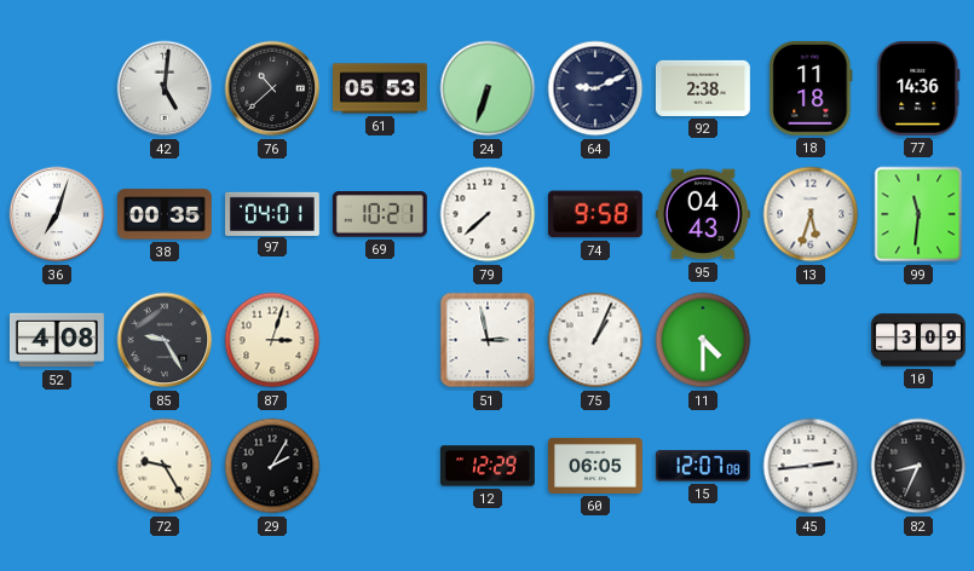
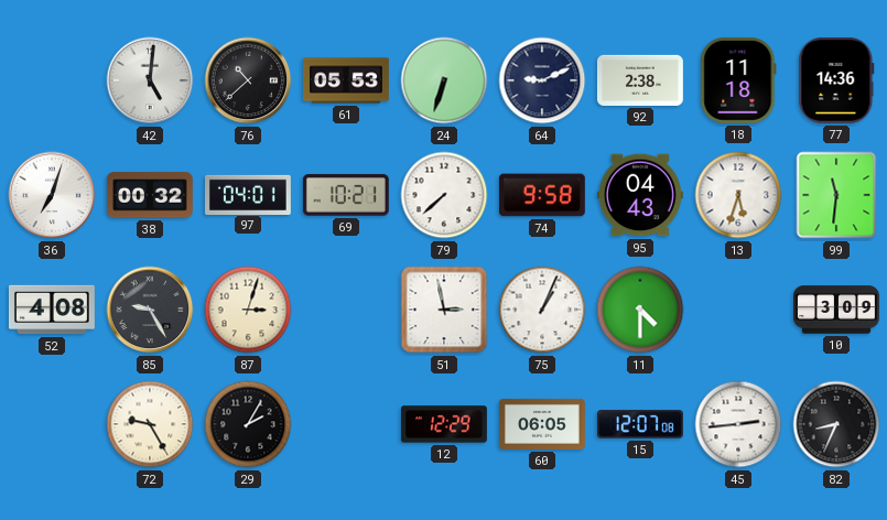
38: 00:35 -> 00:32
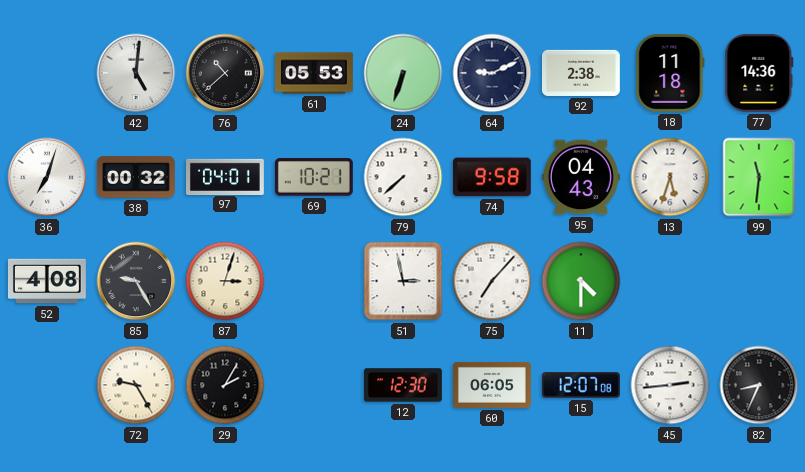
75: 1:04 -> 7:07
10: 3:09 -> none
12: 12:29 -> 12:30
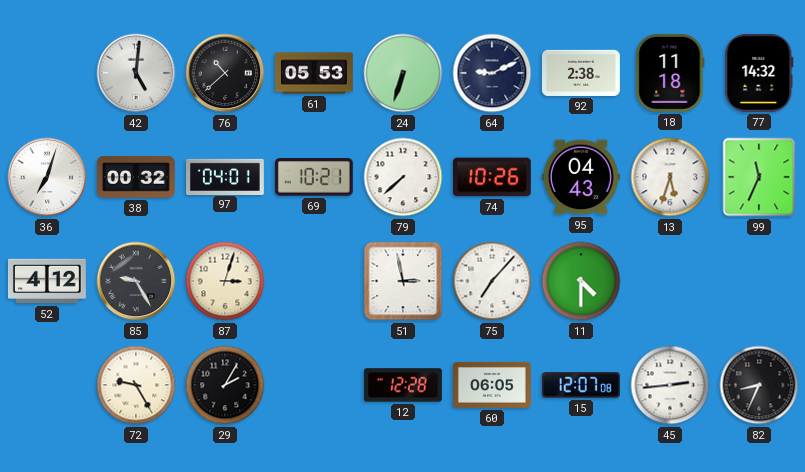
77: 14:36 -> 14:32
74: 9:58 -> 10:26
99: 11:31 -> 11:34
52: 4:08 -> 4:12
12: 12:30 -> 12:28
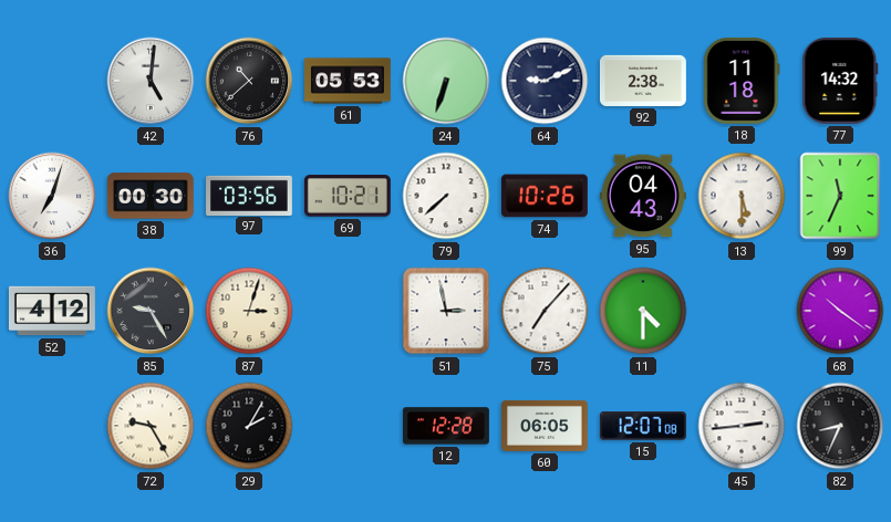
38: 00:32 -> 00:30
97: 04:01 -> 03:56
13: 5:33 -> 5:30
68: none -> 10:21
